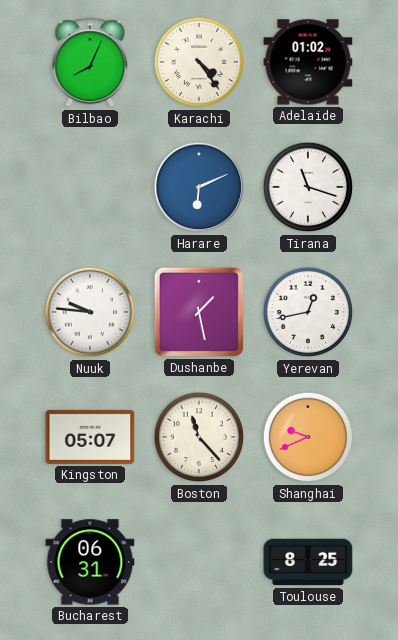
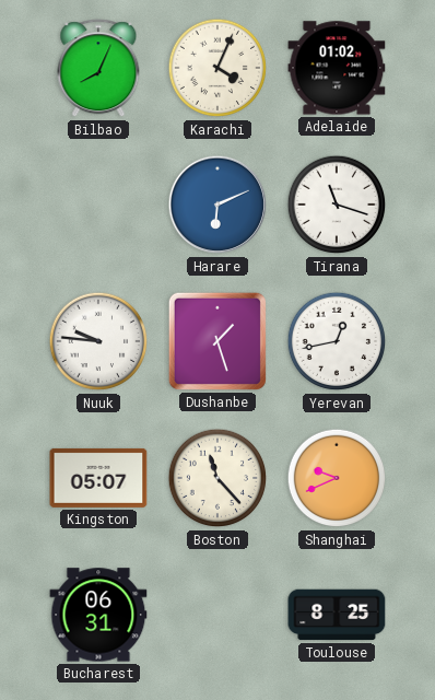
Karachi: 4:24 -> 4:04
Dushanbe: 1:28 -> 1:27
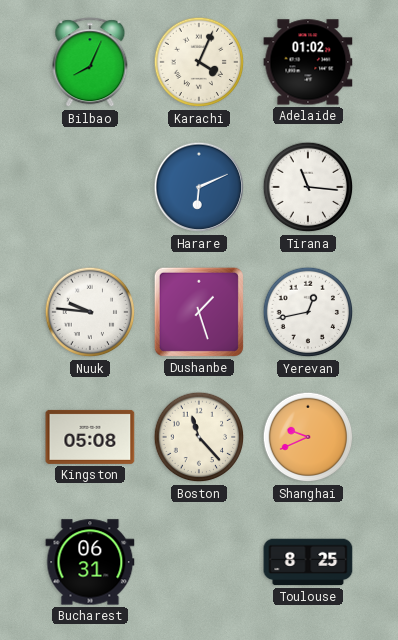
Tirana: 11:18 -> 11:16
Kingston: 05:07 -> 05:08
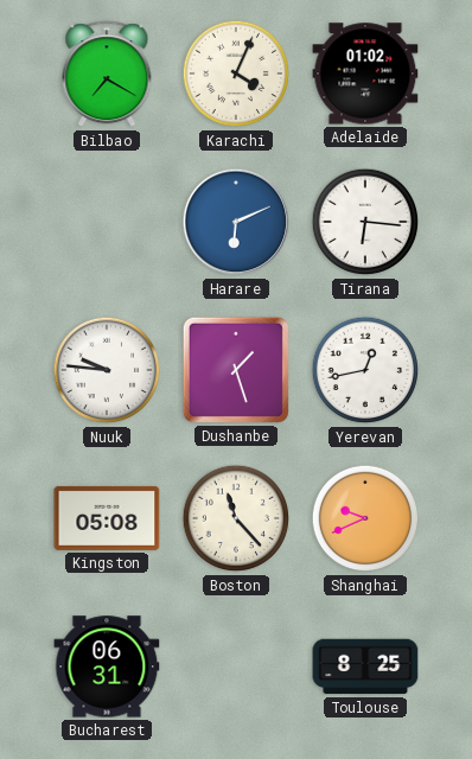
Bilbao: 8:04 -> 7:20
Tirana: 11:16 -> 6:16
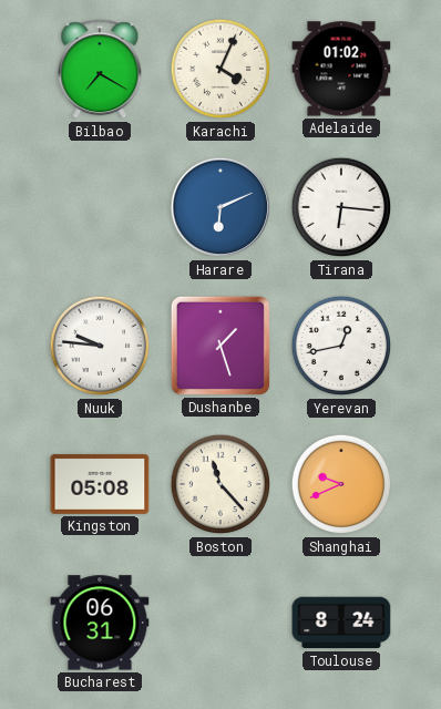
Toulouse: 8:25 -> 8:24
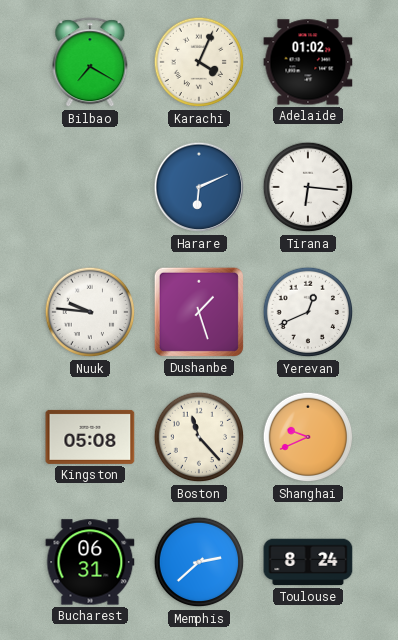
Yerevan: 12:43 -> 12:41
Memphis: none -> 2:38
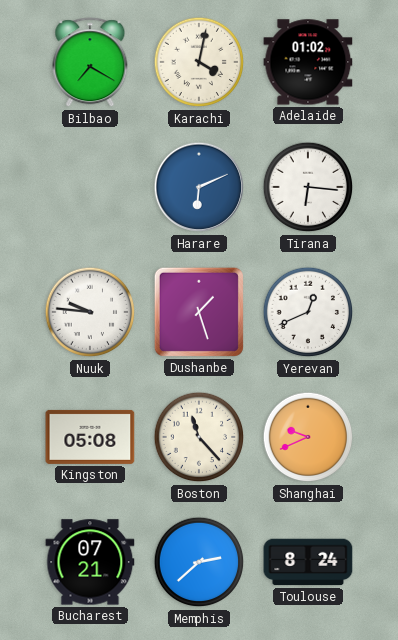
Karachi: 4:04 -> 4:02
Bucharest: 06:31 -> 07:21
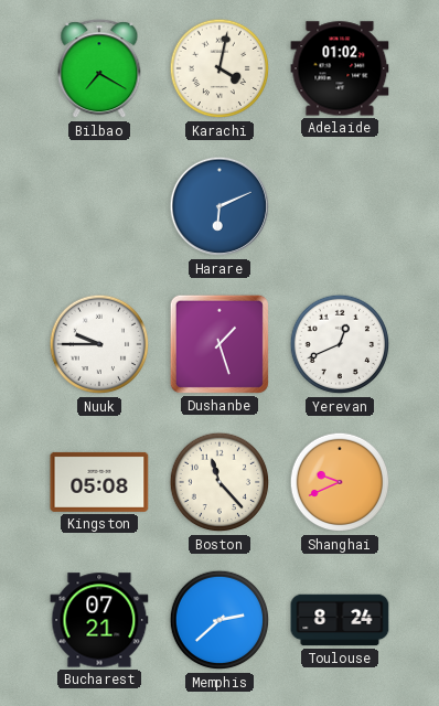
Tirana: 6:16 -> none
Nuuk: 9:46 -> 9:45
